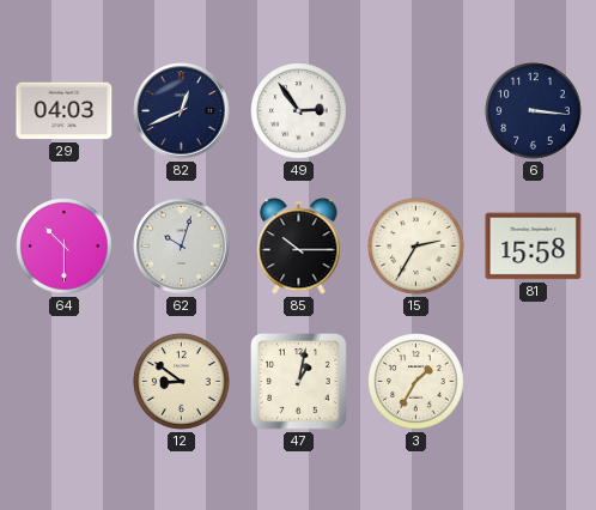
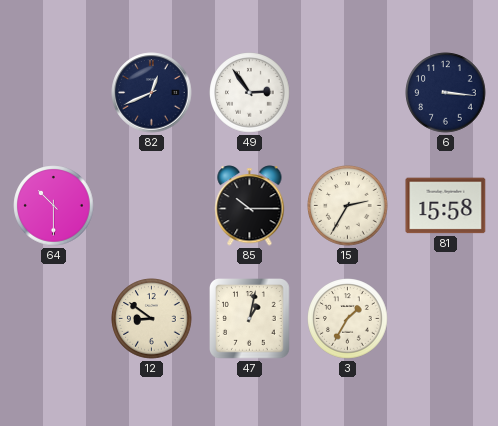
29: 04:03 -> none
62: 10:03 -> none
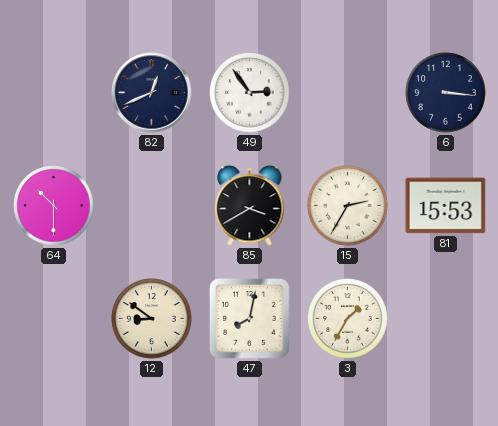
85: 10:15 -> 3:40
81: 15:58 -> 15:53
47: 1:02 -> 8:02
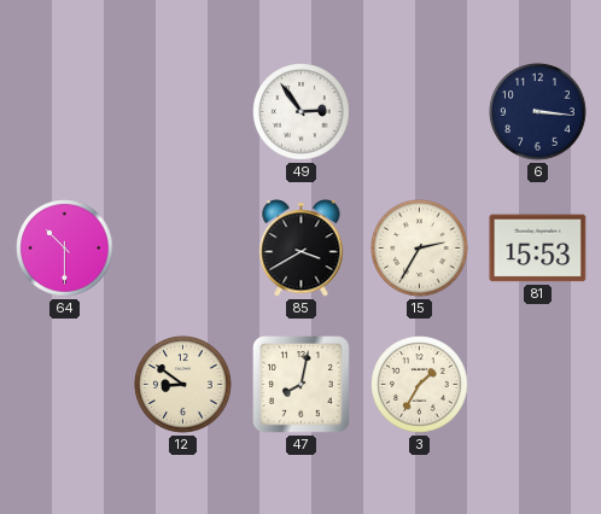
82: 12:41 -> none
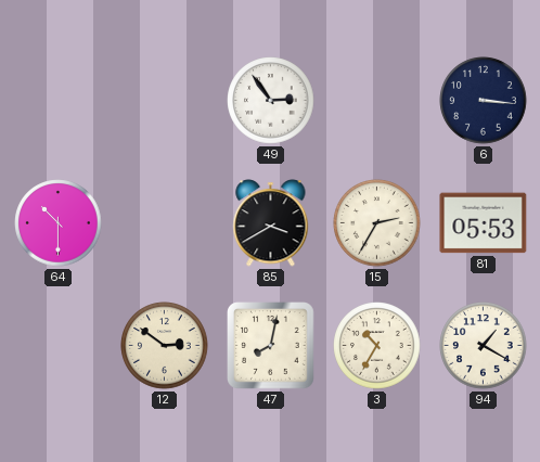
81: 15:53 -> 05:53
12: 8:51 -> 2:51
3: 1:35 -> 10:35
94: none -> 1:20
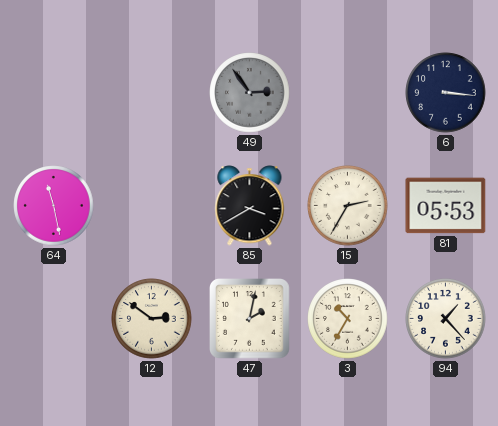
49 dial: white -> grey
64: 10:30 -> 11:28
47: 8:02 -> 2:02
94: 1:20 -> 1:23
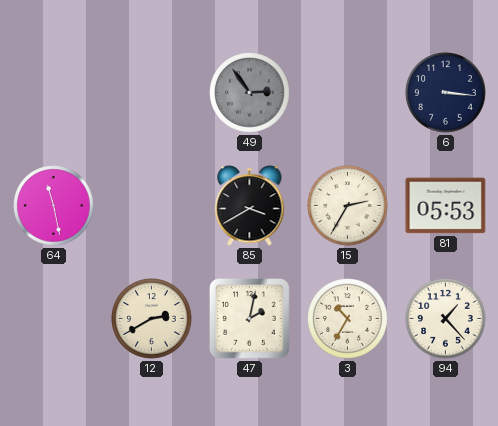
12: 2:51 -> 2:40
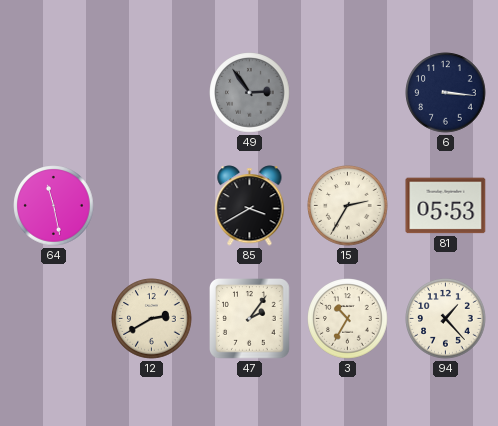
47: 2:02 -> 2:06
